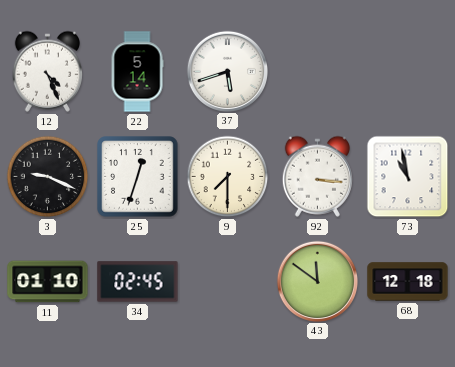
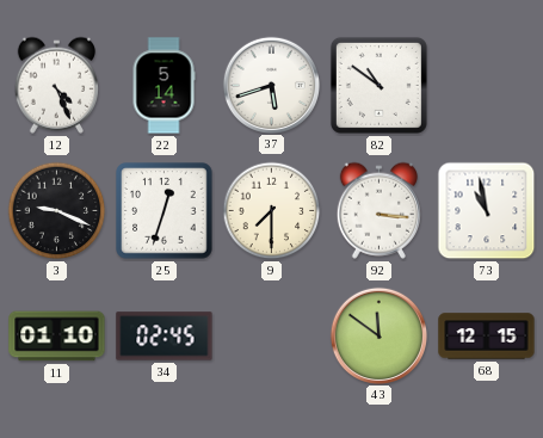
82: none -> 10:51
68: 12:18 -> 12:15
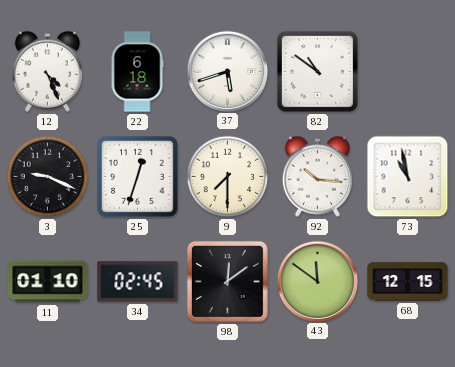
22: 5:14 -> 6:18
92: 3:16 -> 10:16
98: none -> 12:09
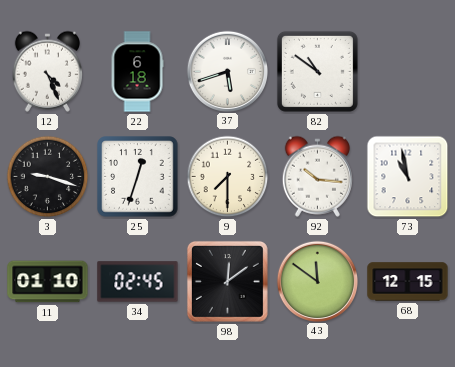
3: 9:19 -> 9:18
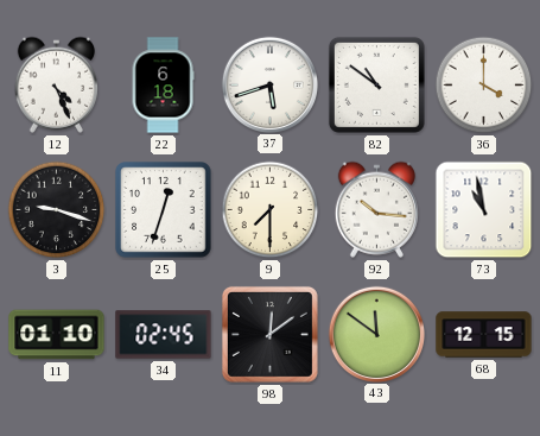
36: none -> 4:00
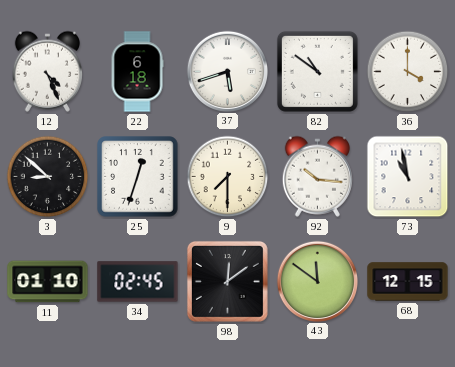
3: 9:18 -> 8:52
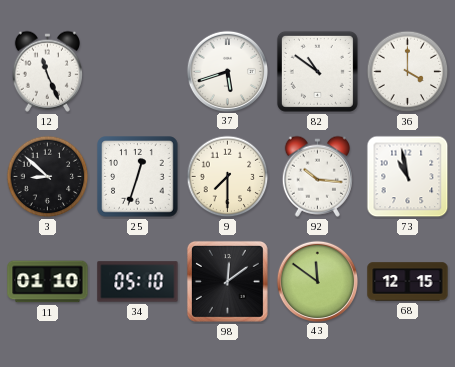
12: 4:26 -> 11:26
22: 6:18 -> none
34: 02:45 -> 05:10
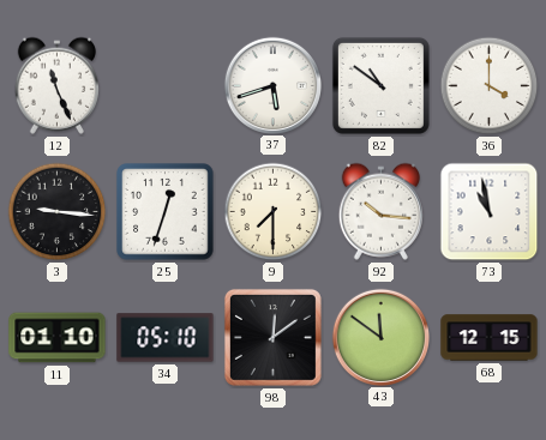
3: 8:52 -> 9:16
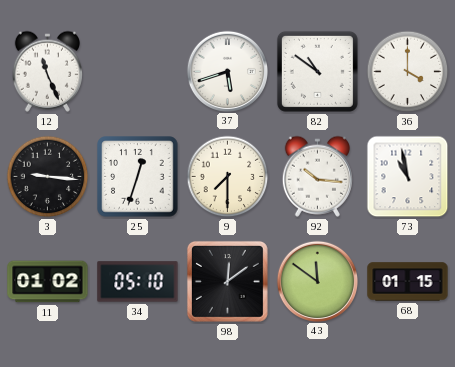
11: 01:10 -> 01:02
68: 12:15 -> 01:15
